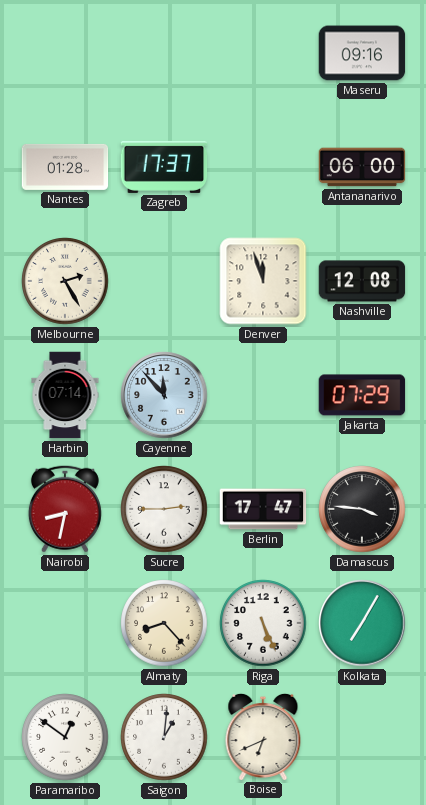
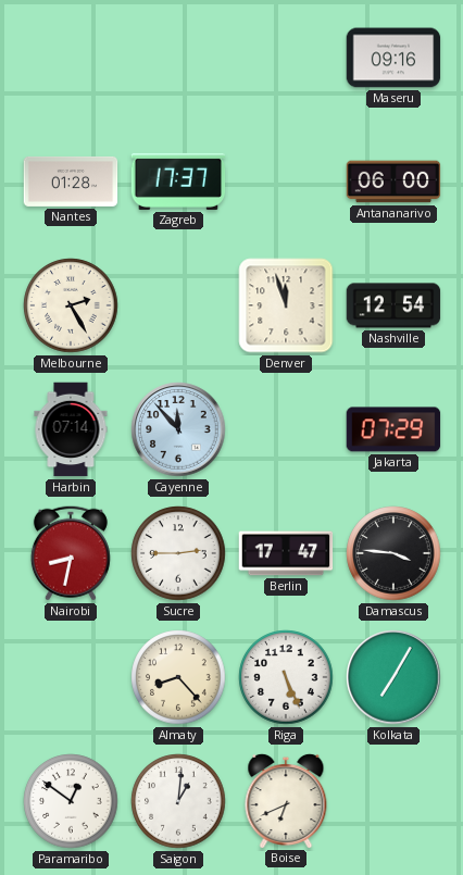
Nashville: 12:08 -> 12:54
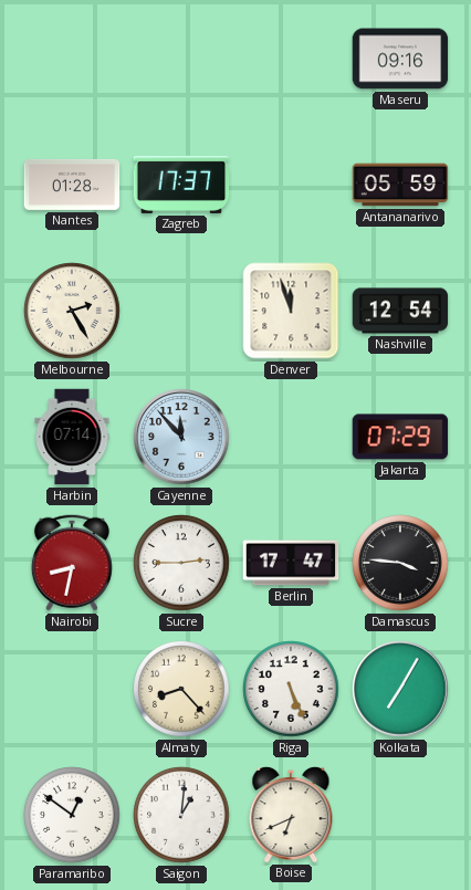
Antananarivo: 06:00 -> 05:59
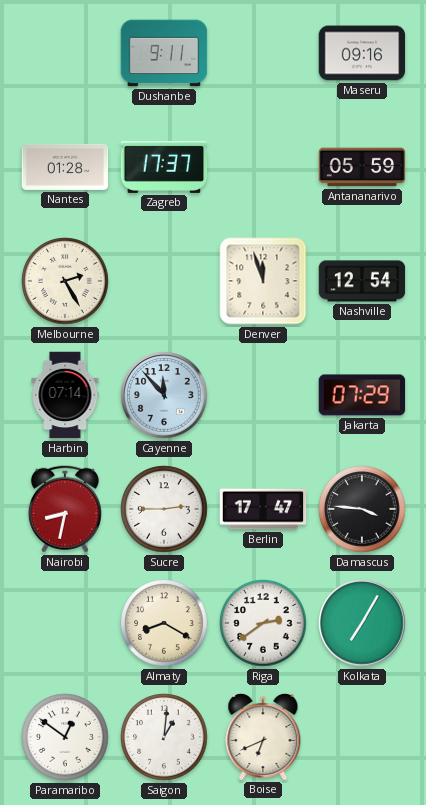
Dushanbe: none -> 9:11
Almaty: 8:23 -> 8:20
Riga: 5:26 -> 2:39
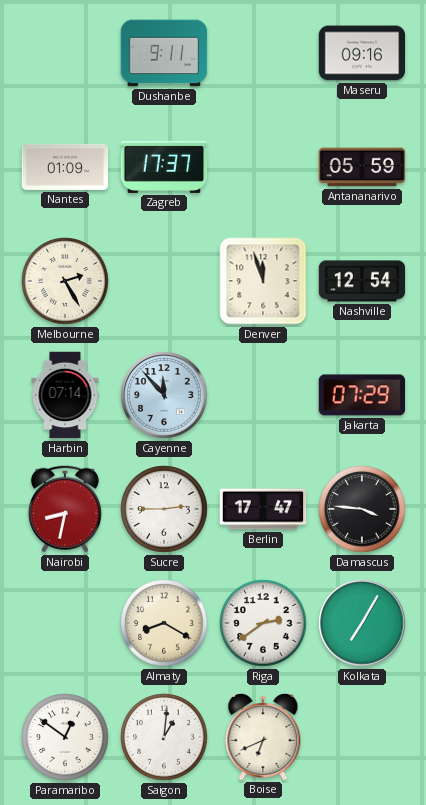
Nantes: 01:28 -> 01:09
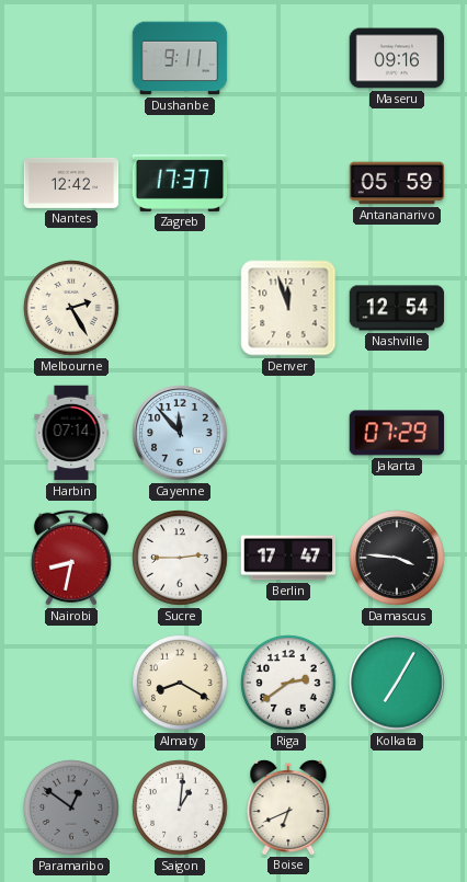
Nantes: 01:09 -> 12:42
Paramaribo dial: white -> grey
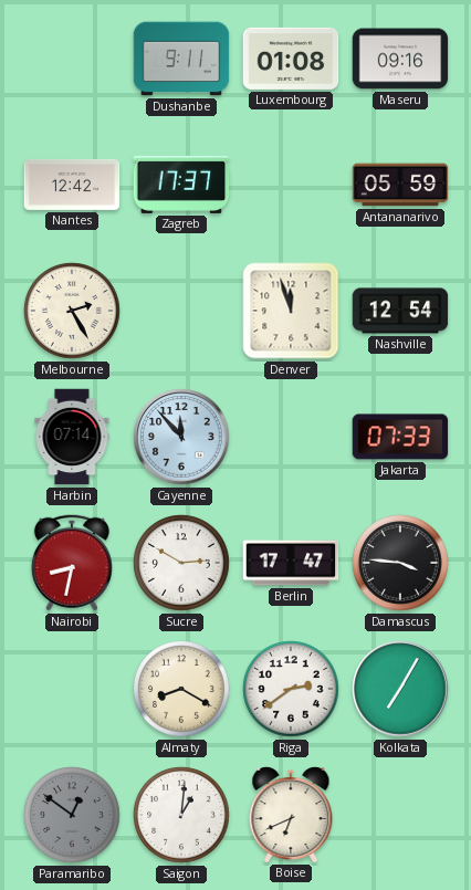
Luxembourg: none -> 01:08
Jakarta: 07:29 -> 07:33
Sucre: 2:45 -> 2:50
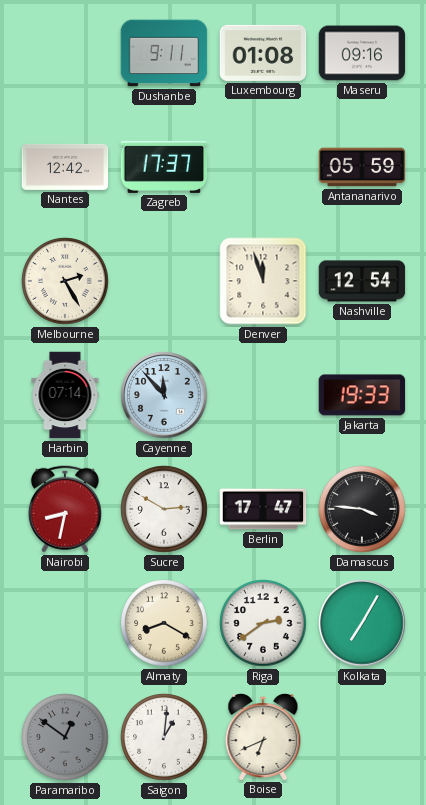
Jakarta: 07:33 -> 19:33
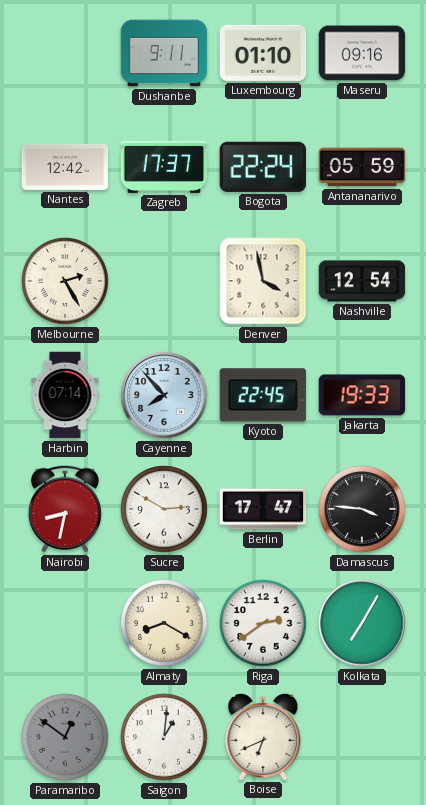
Luxembourg: 01:08 -> 01:10
Bogota: none -> 22:24
Denver: 11:57 -> 3:58
Cayenne: 11:53 -> 7:53
Kyoto: none -> 22:45
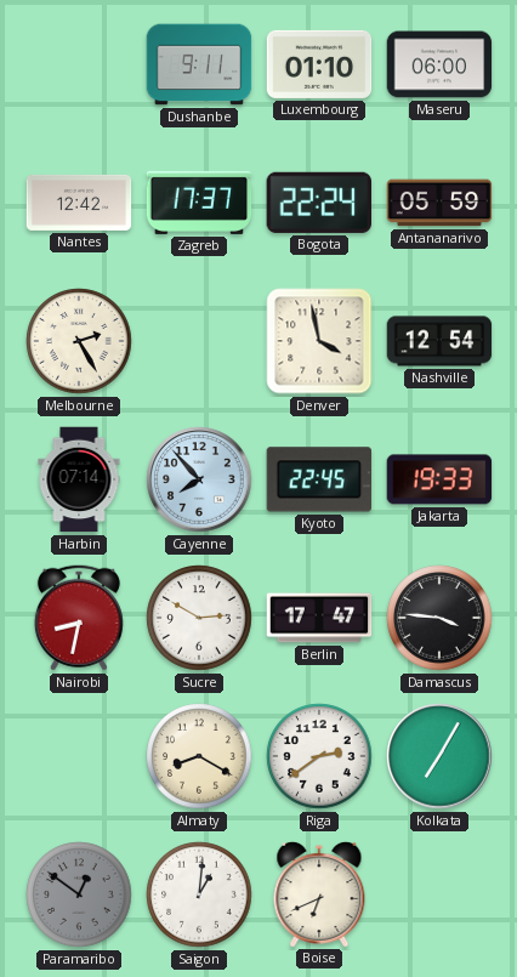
Maseru: 09:16 -> 06:00
